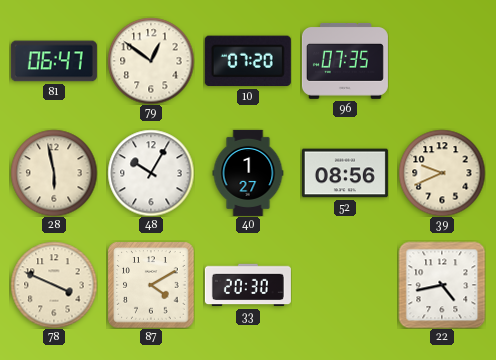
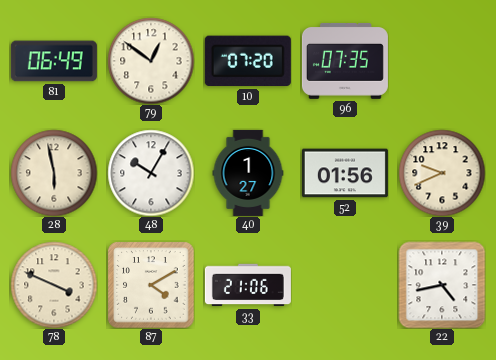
81: 06:47 -> 06:49
52: 08:56 -> 01:56
33: 20:30 -> 21:06
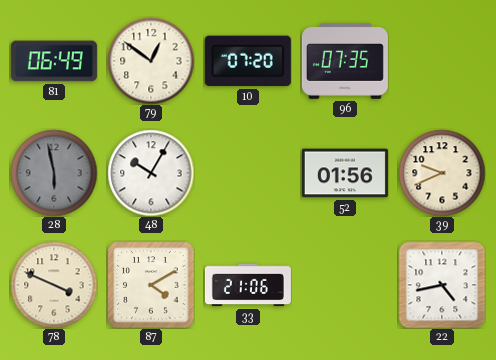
28 dial: cream -> grey
40: 1:27 -> none
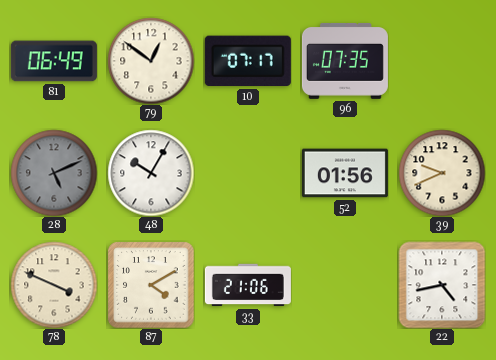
10: 07:20 -> 07:17
28: 5:58 -> 5:11
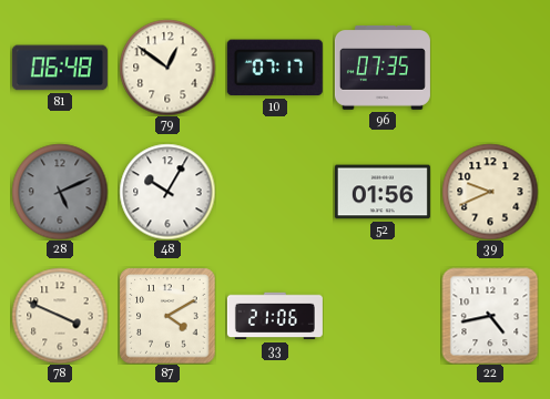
81: 06:49 -> 06:48
